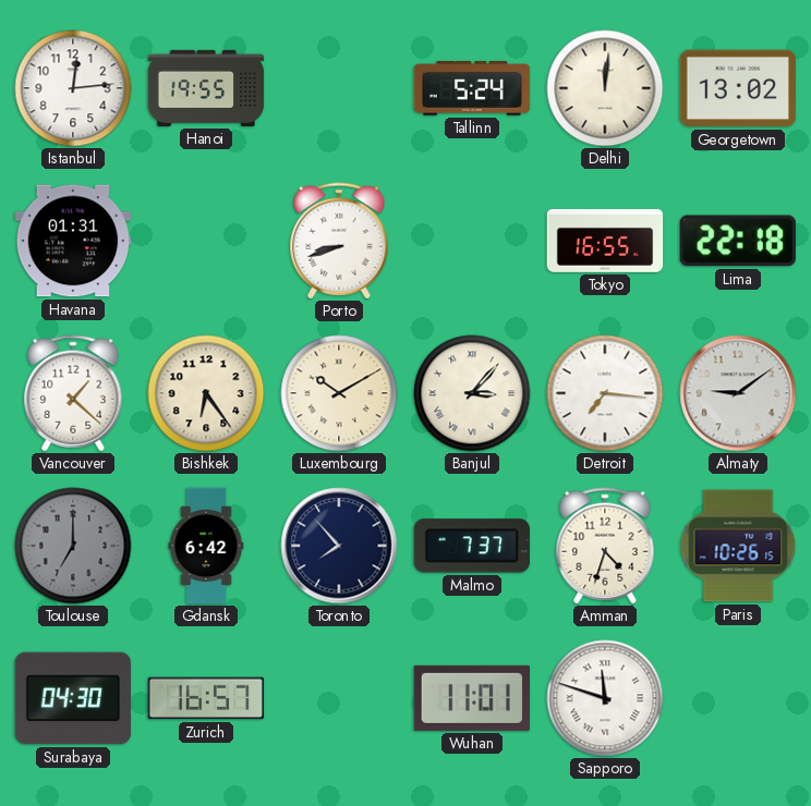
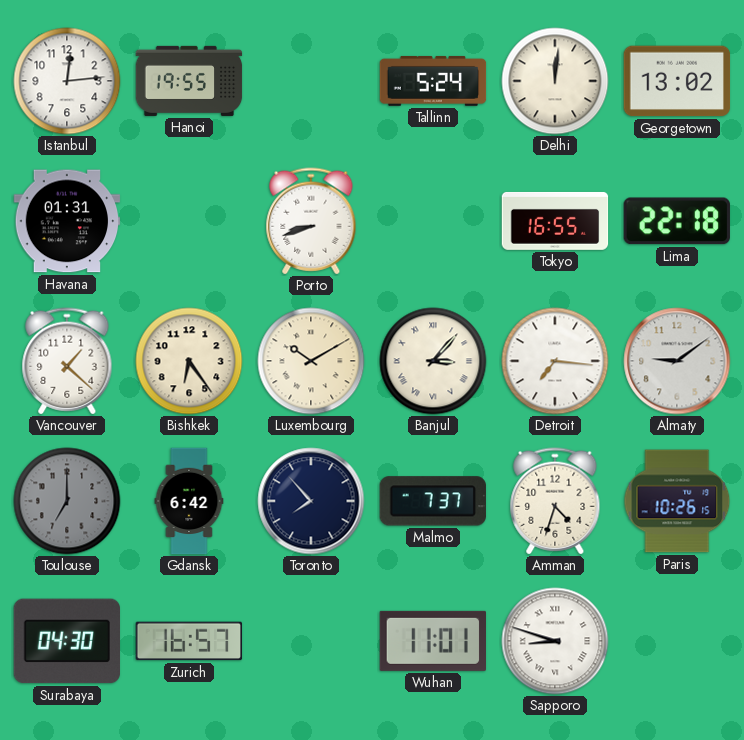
Sapporo: 11:48 -> 8:48
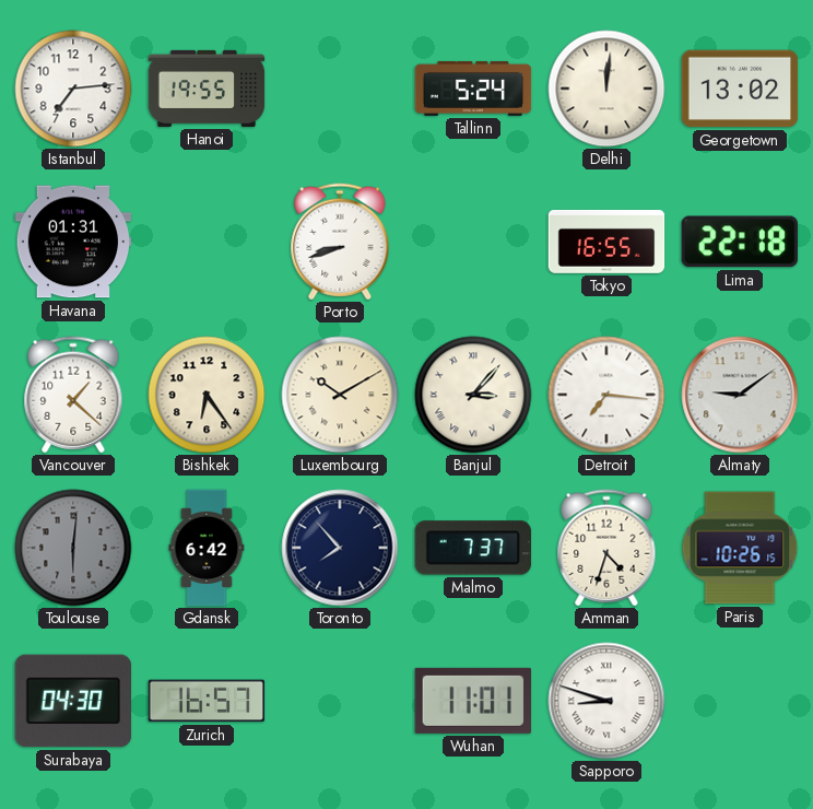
Istanbul: 12:14 -> 7:14
Toulouse: 7:00 -> 6:01
